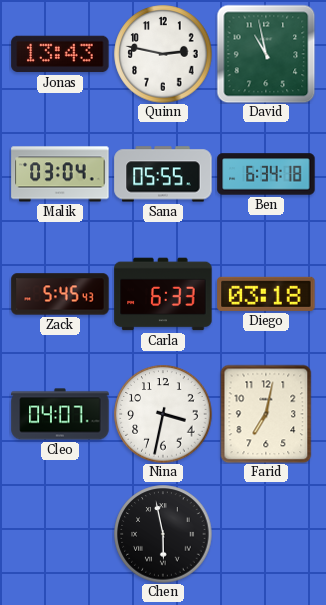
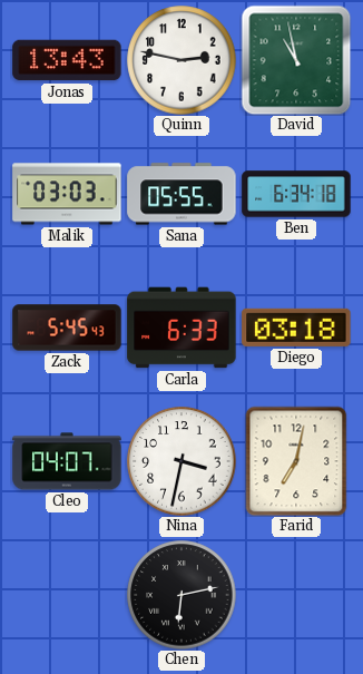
Malik: 03:04 -> 03:03
Chen: 5:58 -> 6:13
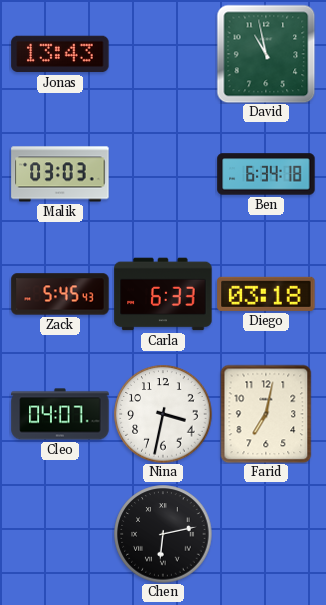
Quinn: 2:47 -> none
Sana: 05:55 -> none
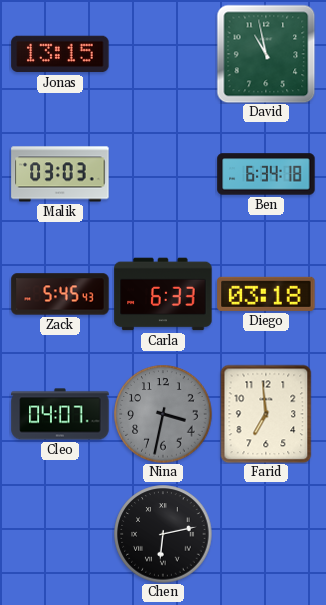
Jonas: 13:43 -> 13:15
Nina dial: white -> grey
Farid: 7:02 -> 6:59
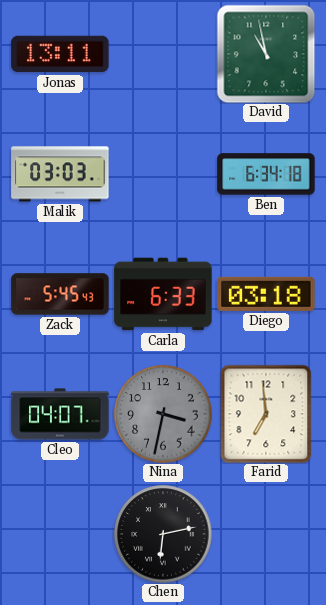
Jonas: 13:15 -> 13:11
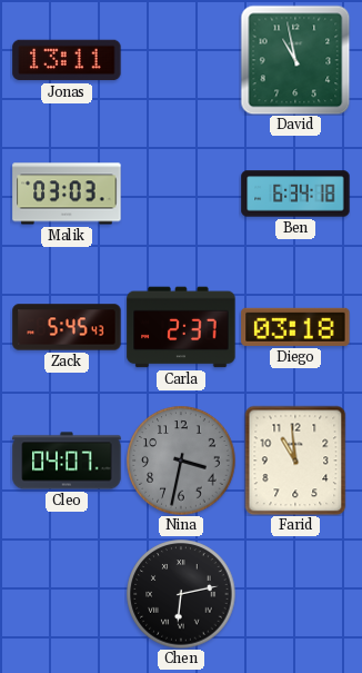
Carla: 6:33 -> 2:37
Farid: 6:59 -> 10:59
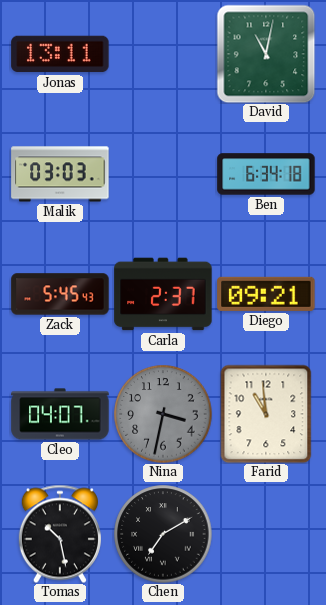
David: 10:58 -> 11:02
Diego: 03:18 -> 09:21
Tomas: none -> 10:28
Chen: 6:13 -> 7:10
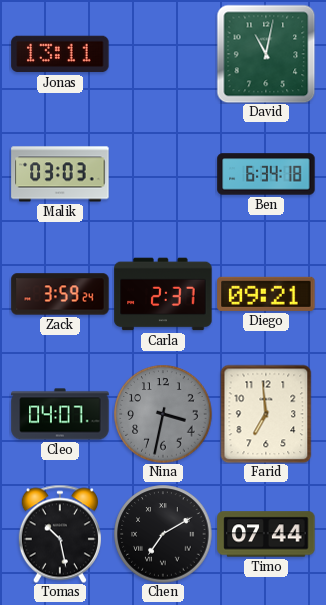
Zack: 5:45 -> 3:59
Farid: 10:59 -> 6:59
Timo: none -> 07:44
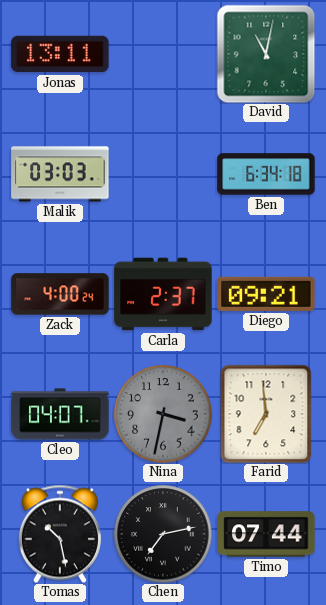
Zack: 3:59 -> 4:00
Chen: 7:10 -> 7:13
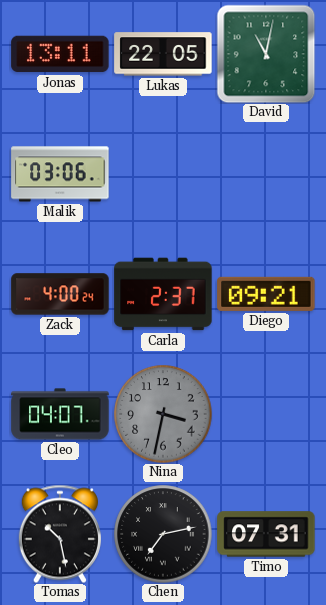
Lukas: none -> 22:05
Malik: 03:03 -> 03:06
Ben: 6:34 -> none
Farid: 6:59 -> none
Timo: 07:44 -> 07:31
